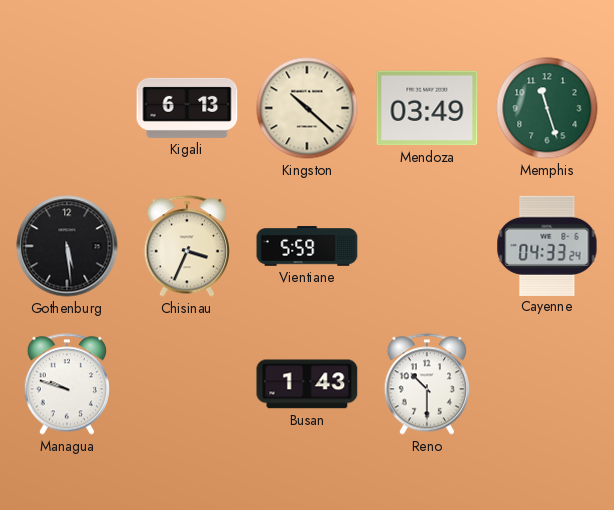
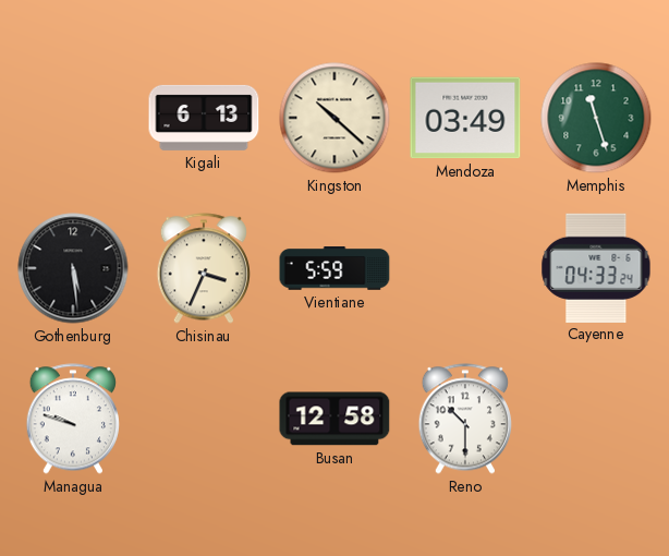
Busan: 1:43 -> 12:58
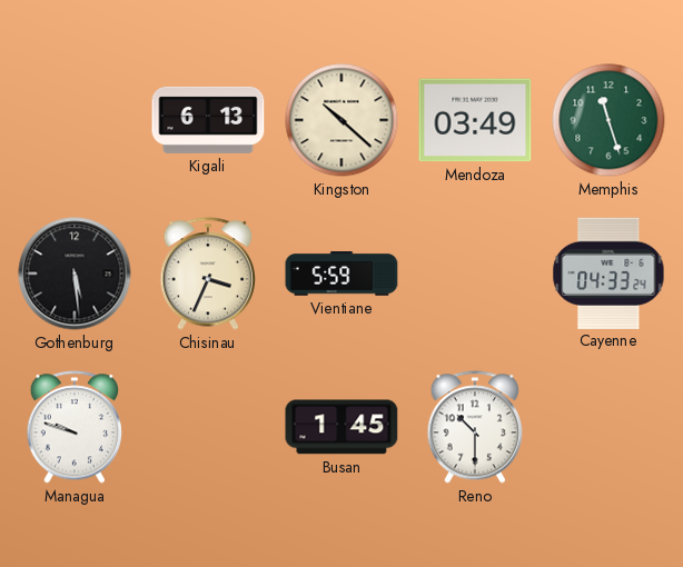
Busan: 12:58 -> 1:45
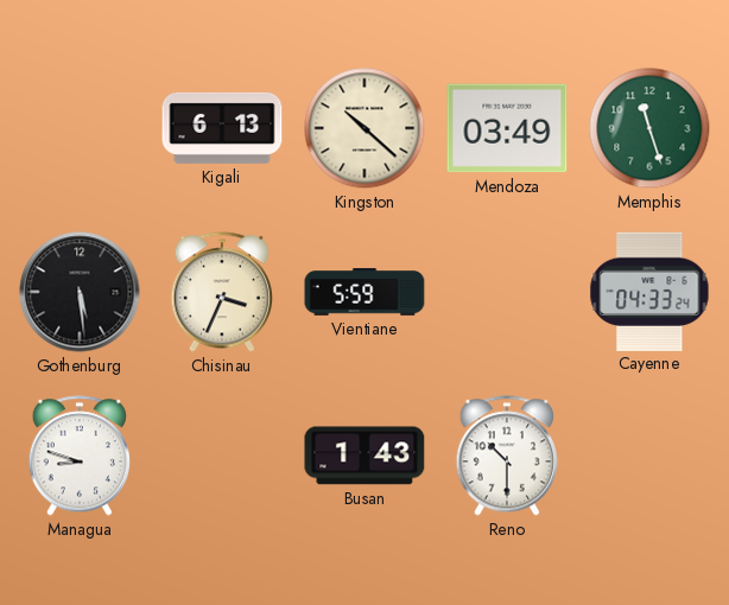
Managua: 9:48 -> 8:48
Busan: 1:45 -> 1:43
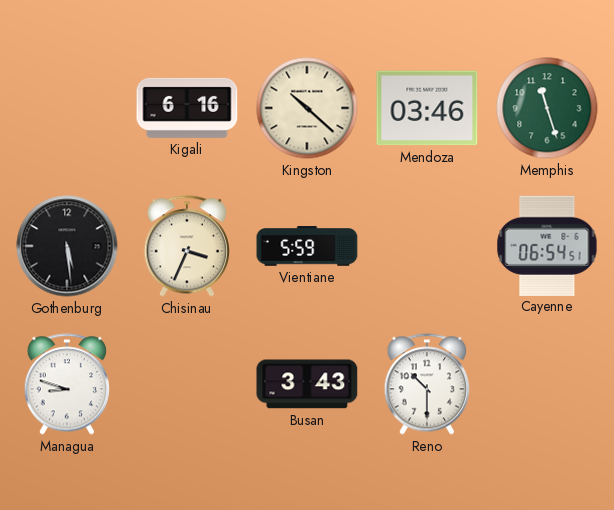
Kigali: 6:13 -> 6:16
Mendoza: 03:49 -> 03:46
Cayenne: 04:33 -> 06:54
Busan: 1:43 -> 3:43
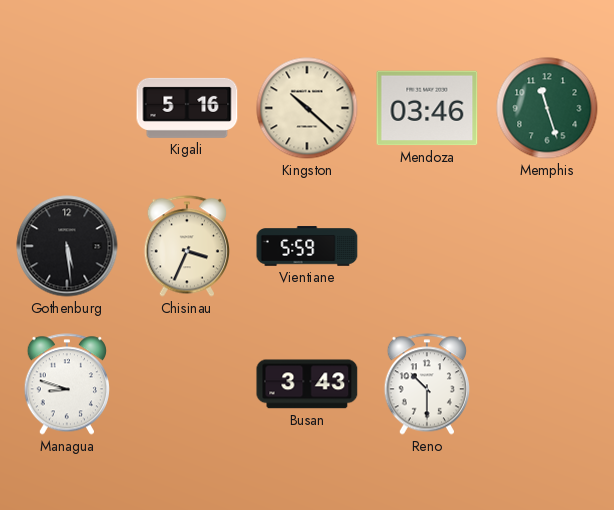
Kigali: 6:16 -> 5:16
Cayenne: 06:54 -> none
